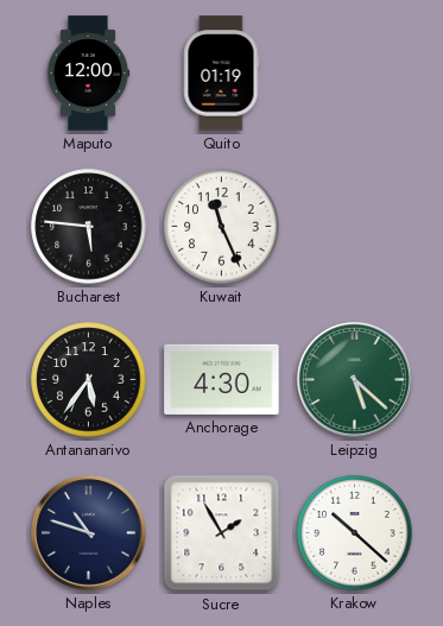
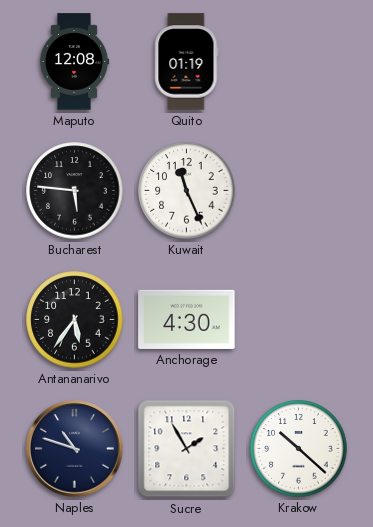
Maputo: 12:00 -> 12:08
Leipzig: 5:22 -> none
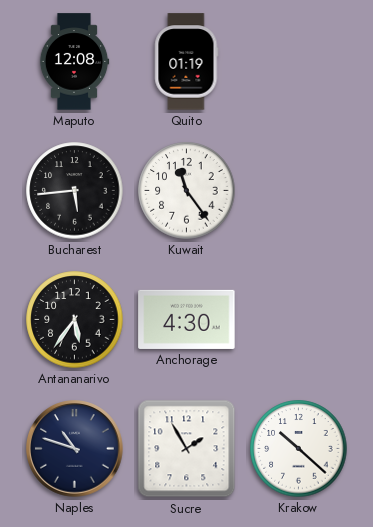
Bucharest: 5:46 -> 5:44
Kuwait: 11:26 -> 11:24
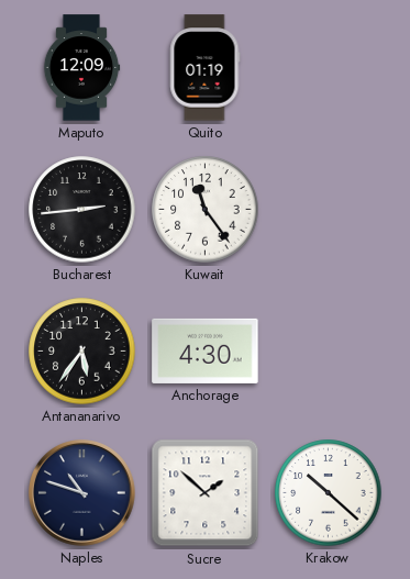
Maputo: 12:08 -> 12:09
Bucharest: 5:44 -> 2:44
Sucre: 1:55 -> 1:52
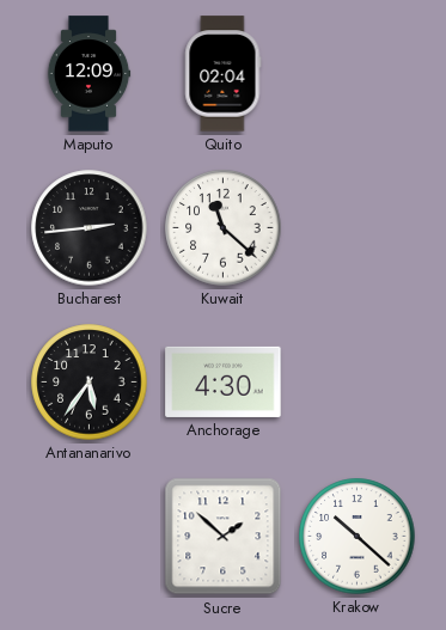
Quito: 01:19 -> 02:04
Kuwait: 11:24 -> 11:22
Naples: 10:48 -> none
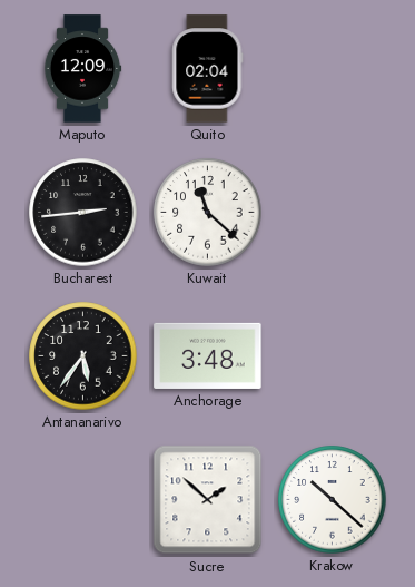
Anchorage: 4:30 -> 3:48
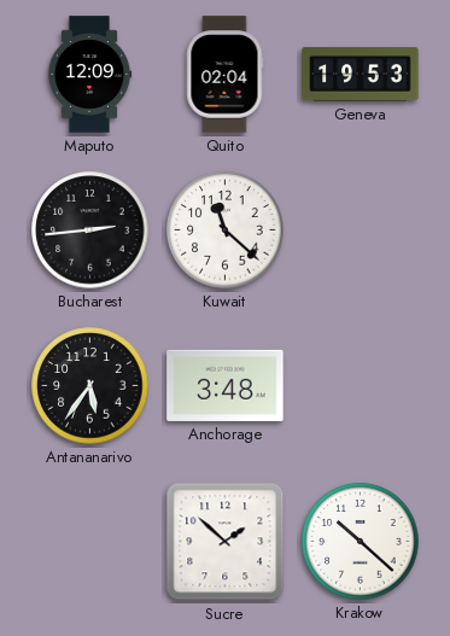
Geneva: none -> 19:53
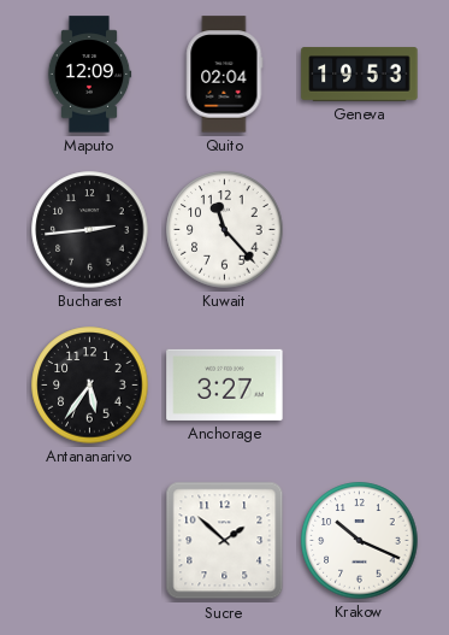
Kuwait: 11:22 -> 11:23
Anchorage: 3:48 -> 3:27
Krakow: 10:22 -> 10:19
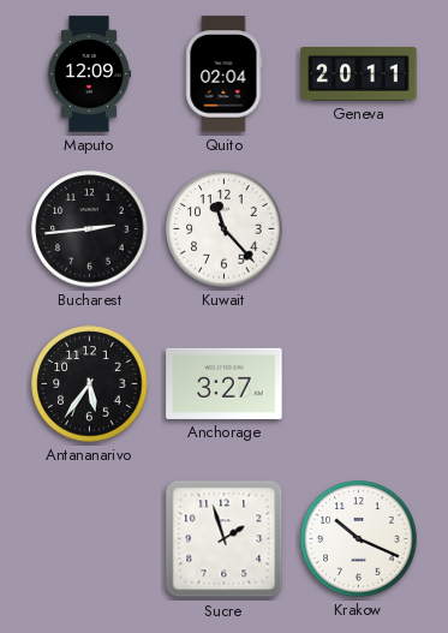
Geneva: 19:53 -> 20:11
Sucre: 1:52 -> 1:57
